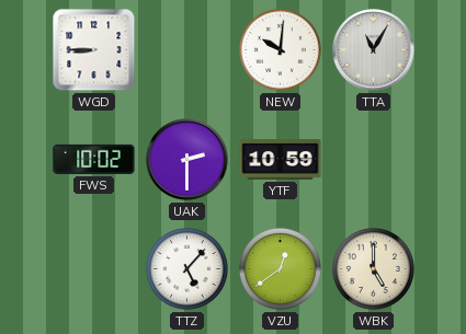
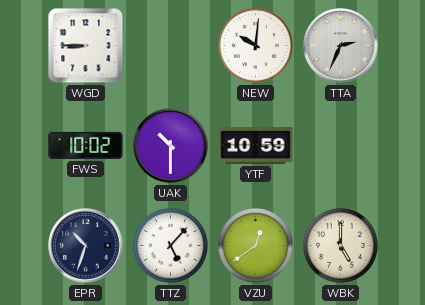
TTA: 11:05 -> 2:34
UAK: 2:30 -> 10:30
EPR: none -> 10:33
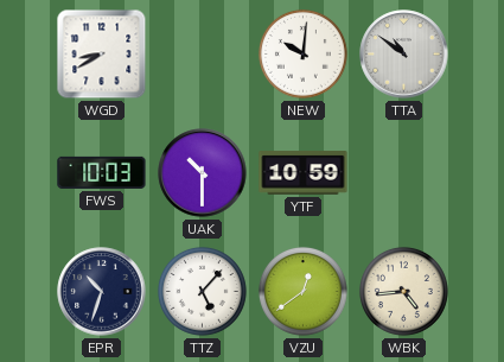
WGD: 8:45 -> 8:40
TTA: 2:34 -> 10:51
FWS: 10:02 -> 10:03
WBK: 5:00 -> 4:44
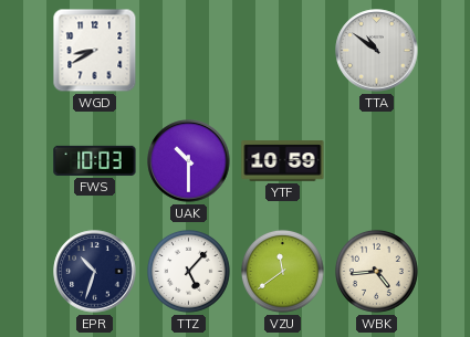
NEW: 10:01 -> none
VZU: 12:39 -> 11:39
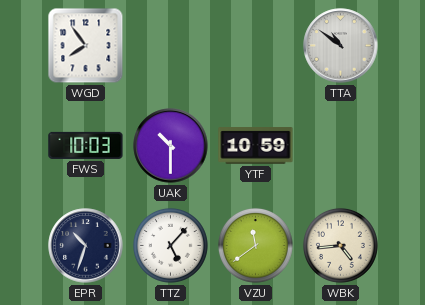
WGD: 8:40 -> 7:54
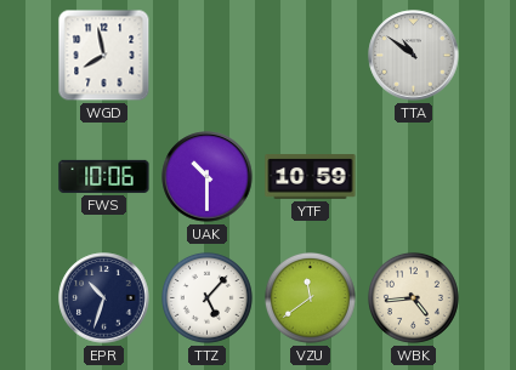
WGD: 7:54 -> 7:58
FWS: 10:03 -> 10:06
